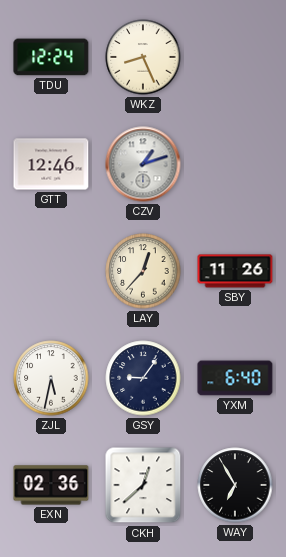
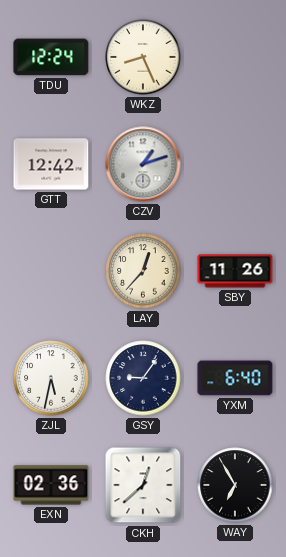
GTT: 12:46 -> 12:42
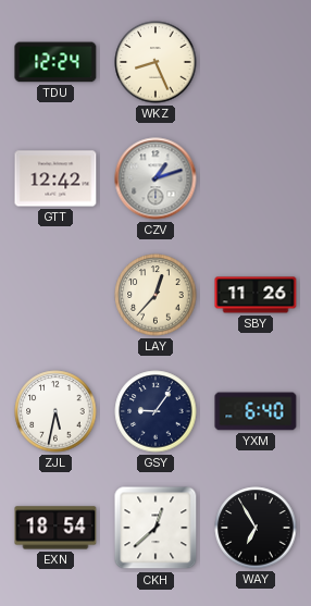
EXN: 02:36 -> 18:54
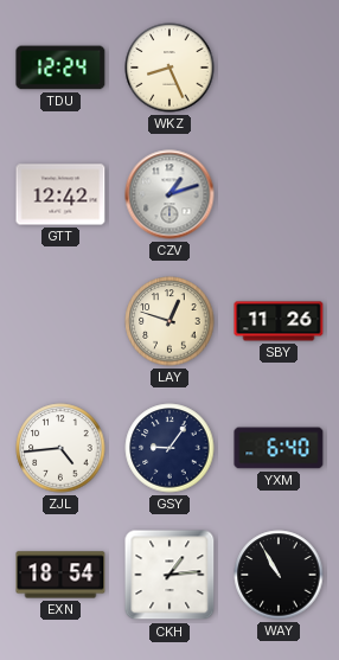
LAY: 12:37 -> 12:48
ZJL: 5:32 -> 4:44
CKH: 12:38 -> 1:14
WAY: 6:55 -> 10:55
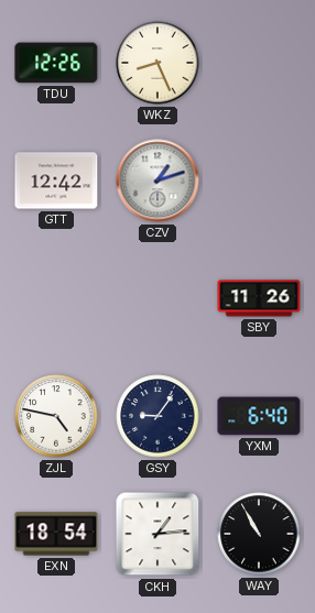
TDU: 12:24 -> 12:26
LAY: 12:48 -> none
ZJL: 4:44 -> 4:47
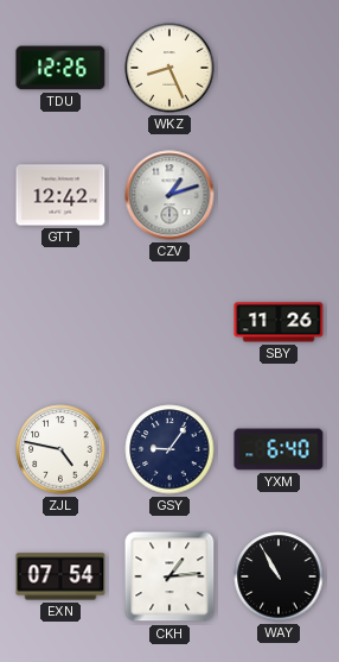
EXN: 18:54 -> 07:54
